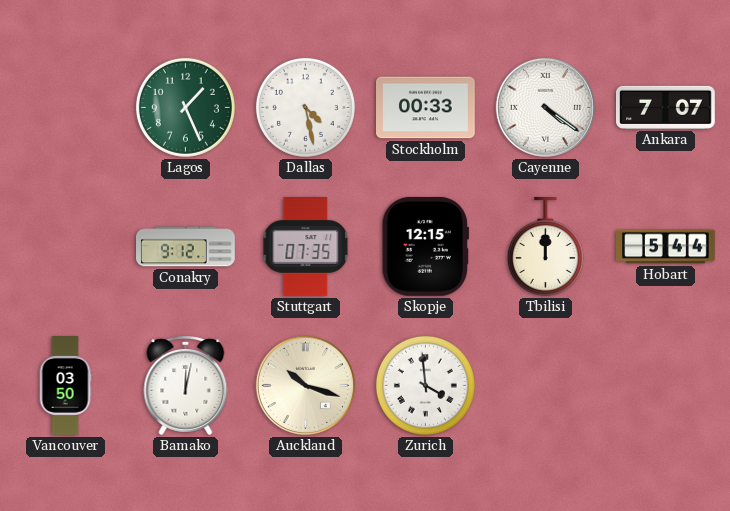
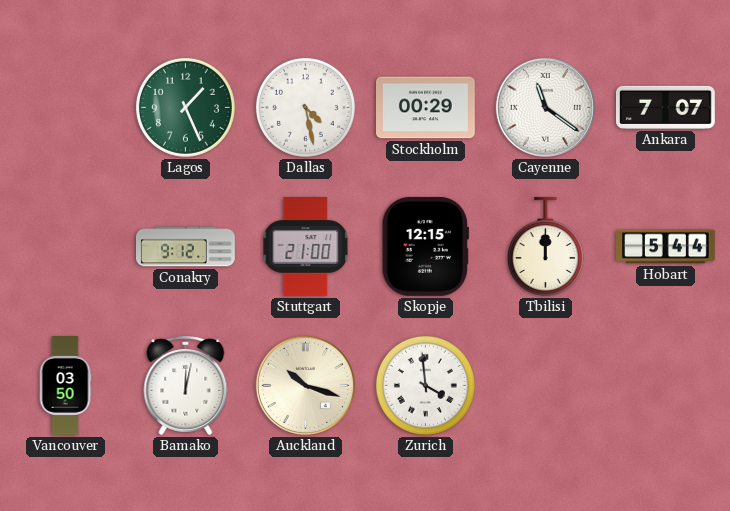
Stockholm: 00:33 -> 00:29
Cayenne: 4:21 -> 11:21
Stuttgart: 07:35 -> 21:00
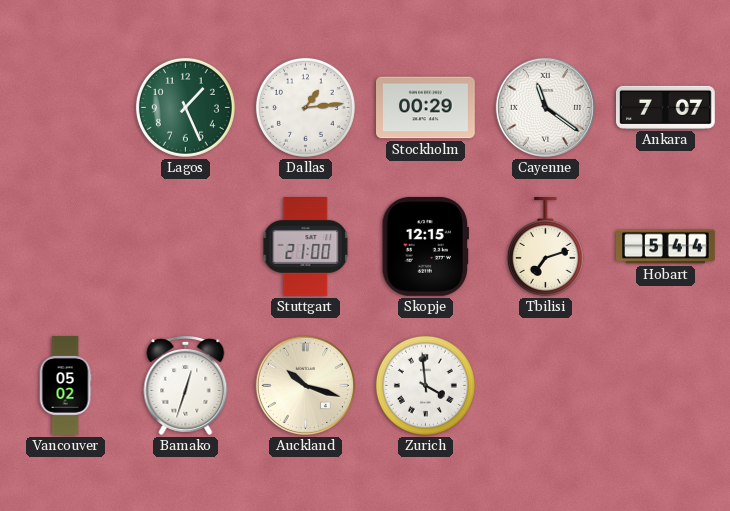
Dallas: 4:28 -> 1:14
Conakry: 9:12 -> none
Tbilisi: 12:00 -> 7:12
Vancouver: 03:50 -> 05:02
Bamako: 12:02 -> 12:33
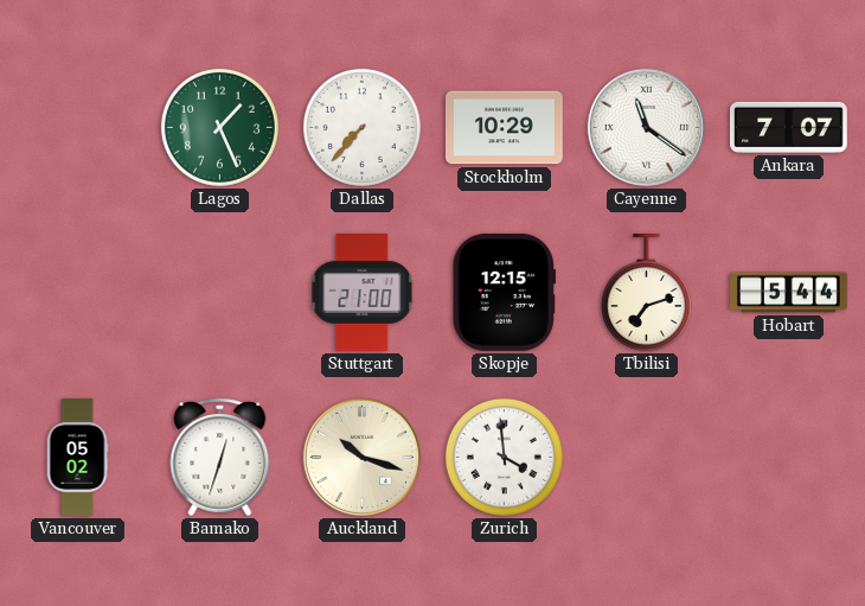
Dallas: 1:14 -> 7:37
Stockholm: 00:29 -> 10:29
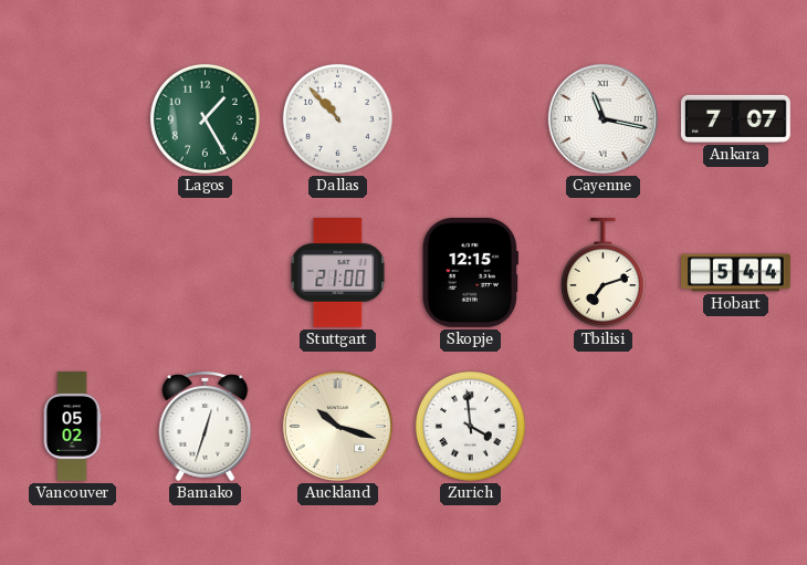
Lagos: 1:26 -> 1:25
Dallas: 7:37 -> 10:53
Stockholm: 10:29 -> none
Cayenne: 11:21 -> 11:17
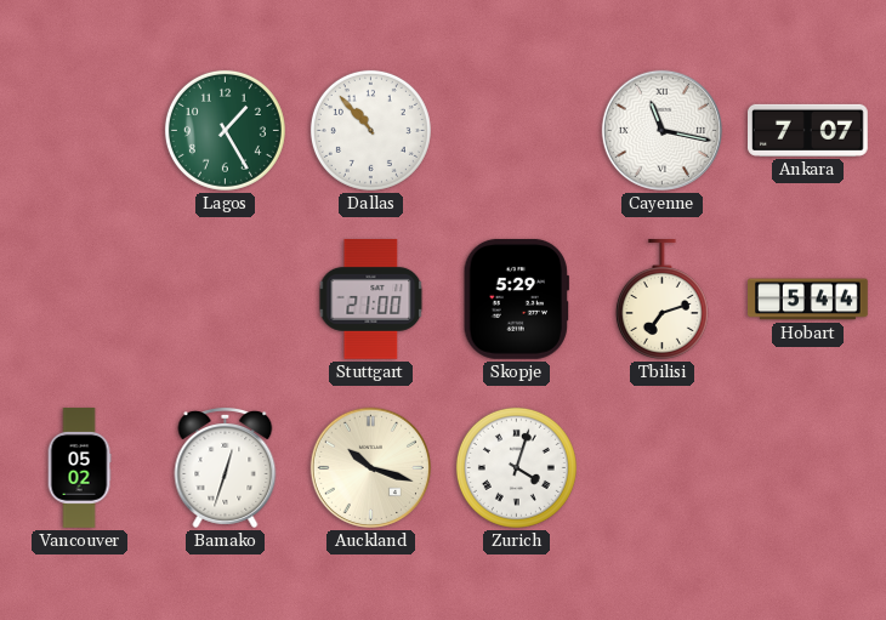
Skopje: 12:15 -> 5:29
Zurich: 3:59 -> 4:03
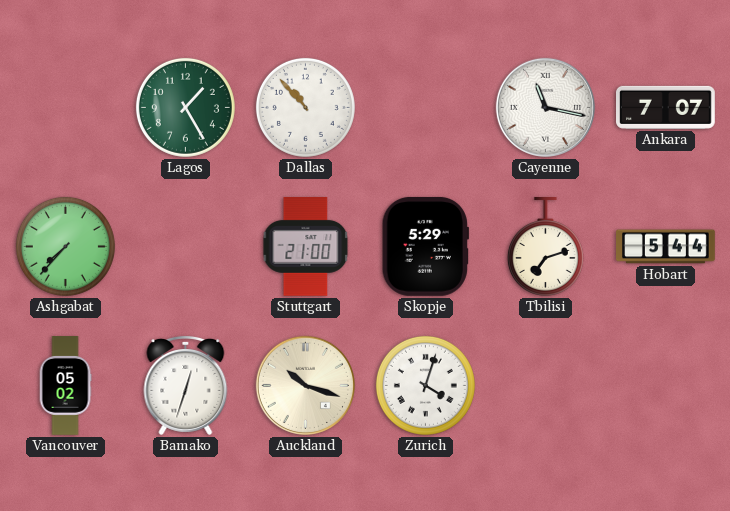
Ashgabat: none -> 7:37
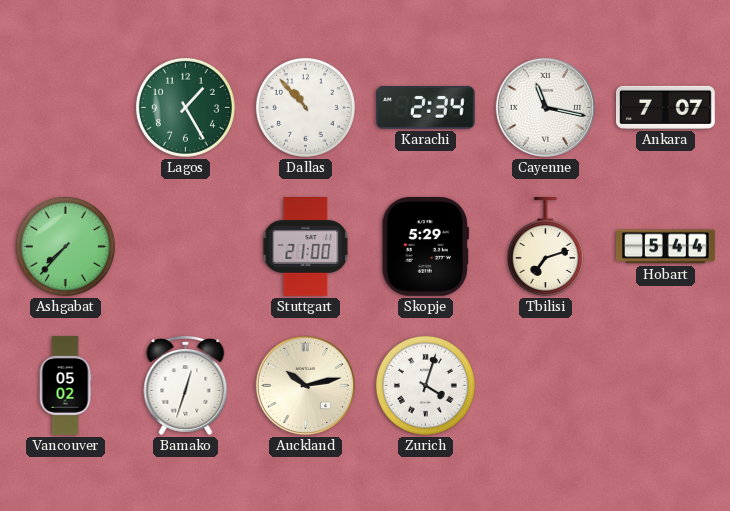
Karachi: none -> 2:34
Auckland: 10:18 -> 10:13
